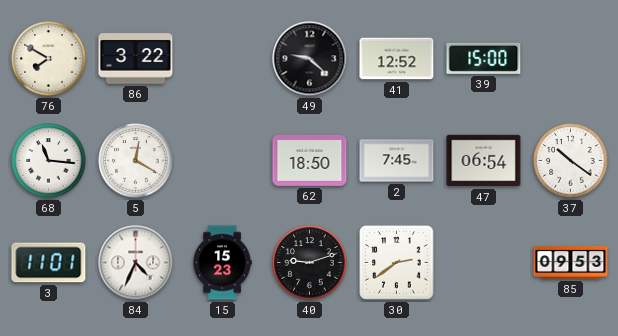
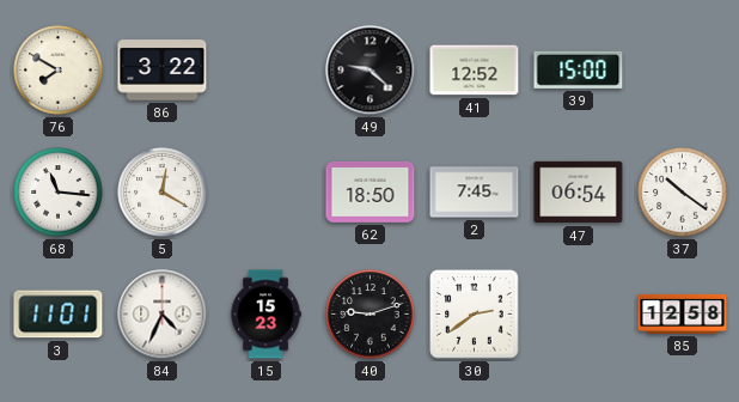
85: 09:53 -> 12:58
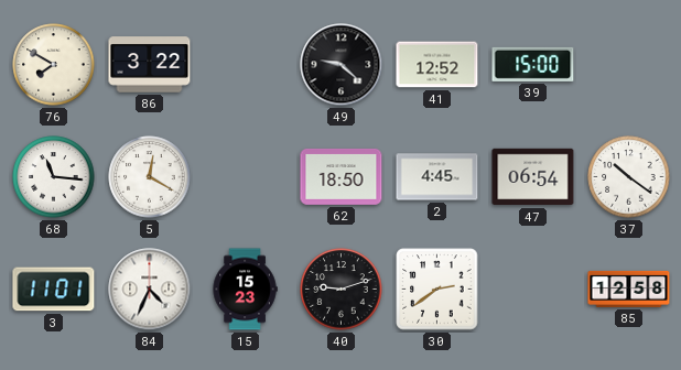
2: 7:45 -> 4:45
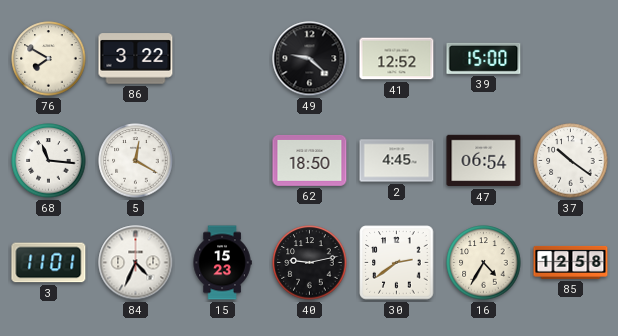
40: 9:12 -> 9:13
16: none -> 4:35
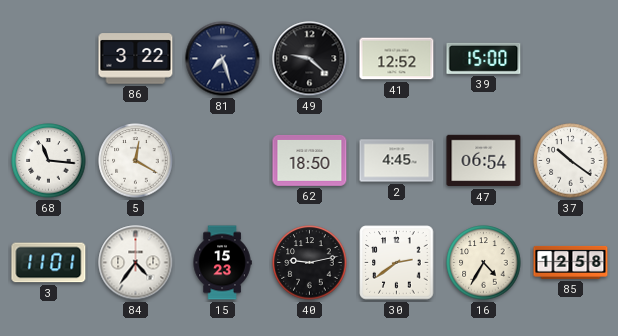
76: 7:50 -> none
81: none -> 7:27
84: 4:34 -> 4:36
